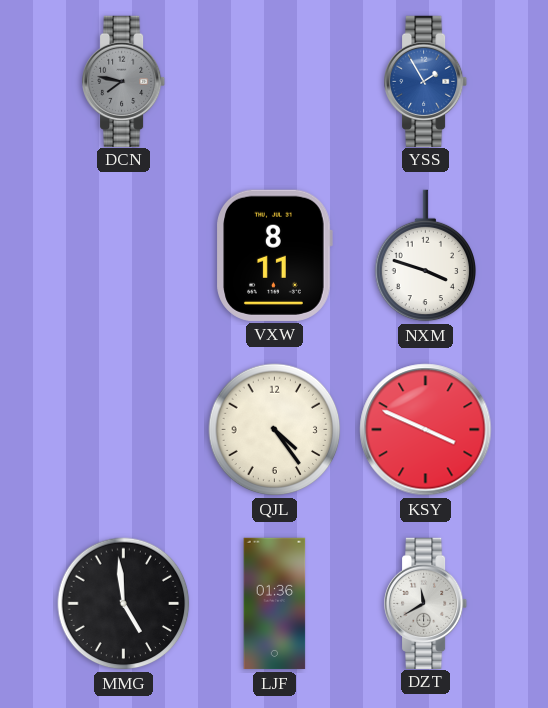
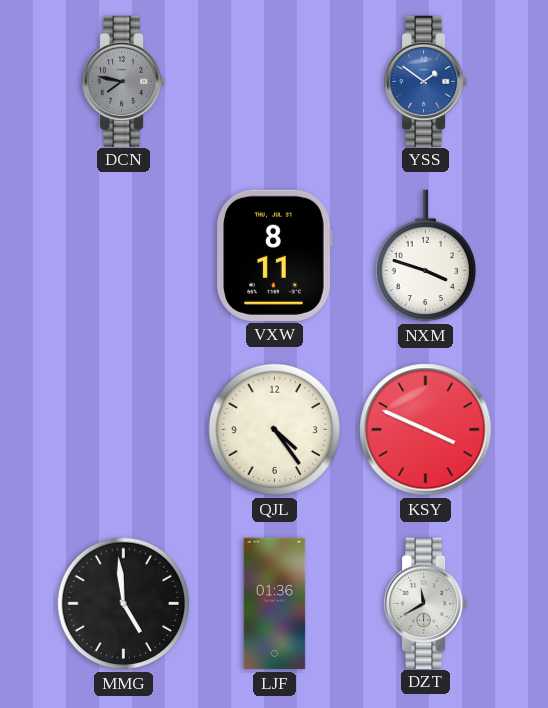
YSS: 1:55 -> 1:51
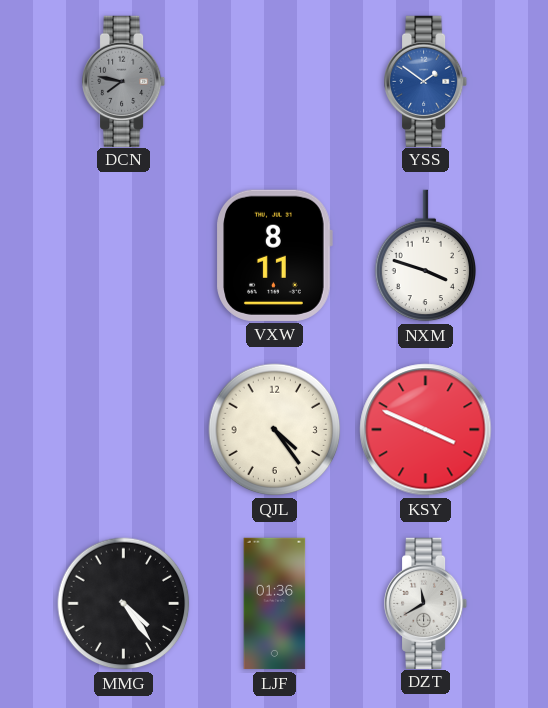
MMG: 4:59 -> 4:24
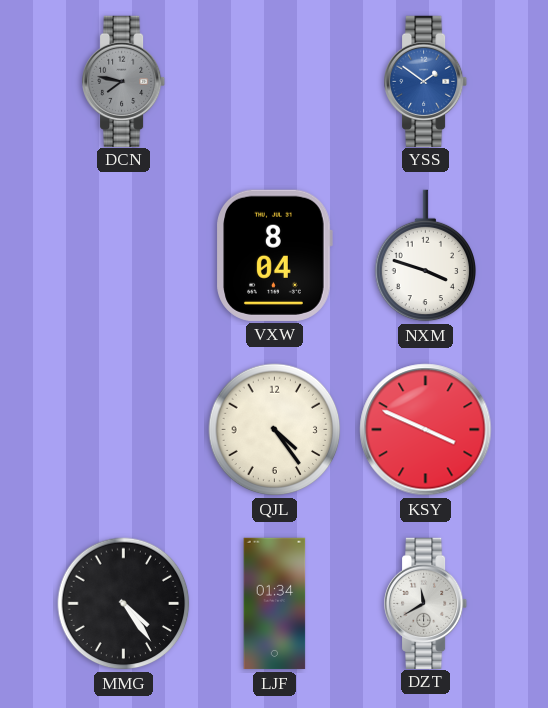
VXW: 8:11 -> 8:04
LJF: 01:36 -> 01:34
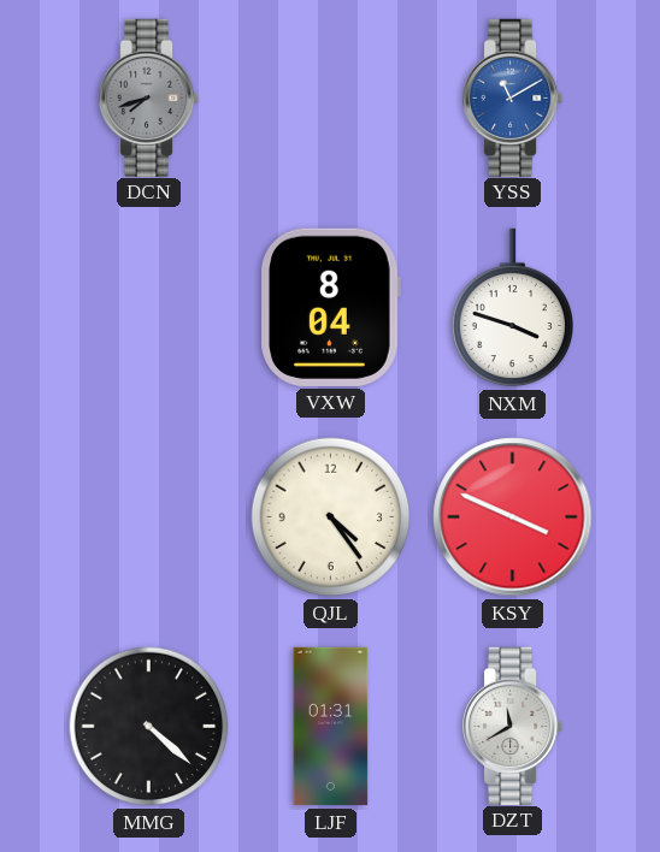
DCN: 7:47 -> 7:42
YSS: 1:51 -> 11:10
MMG: 4:24 -> 4:22
LJF: 01:34 -> 01:31
